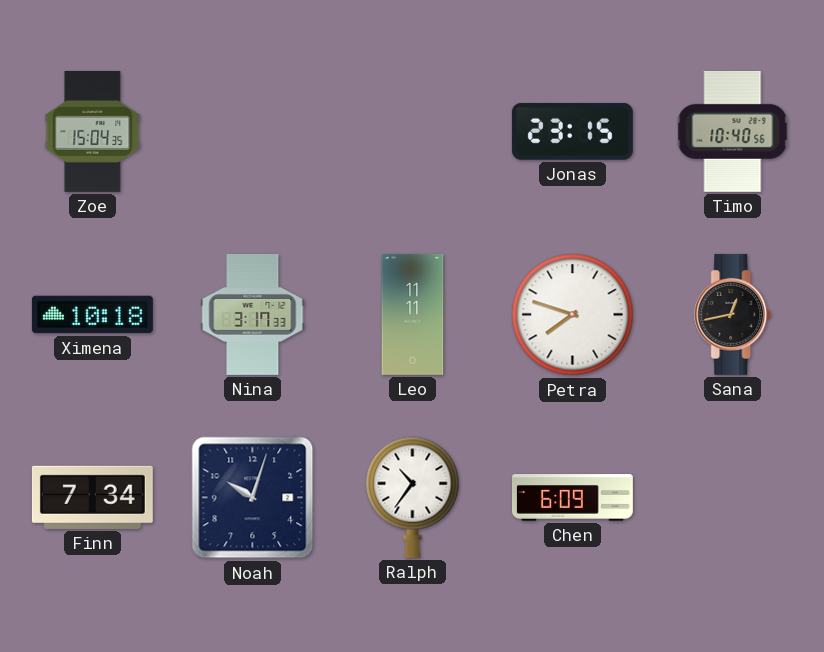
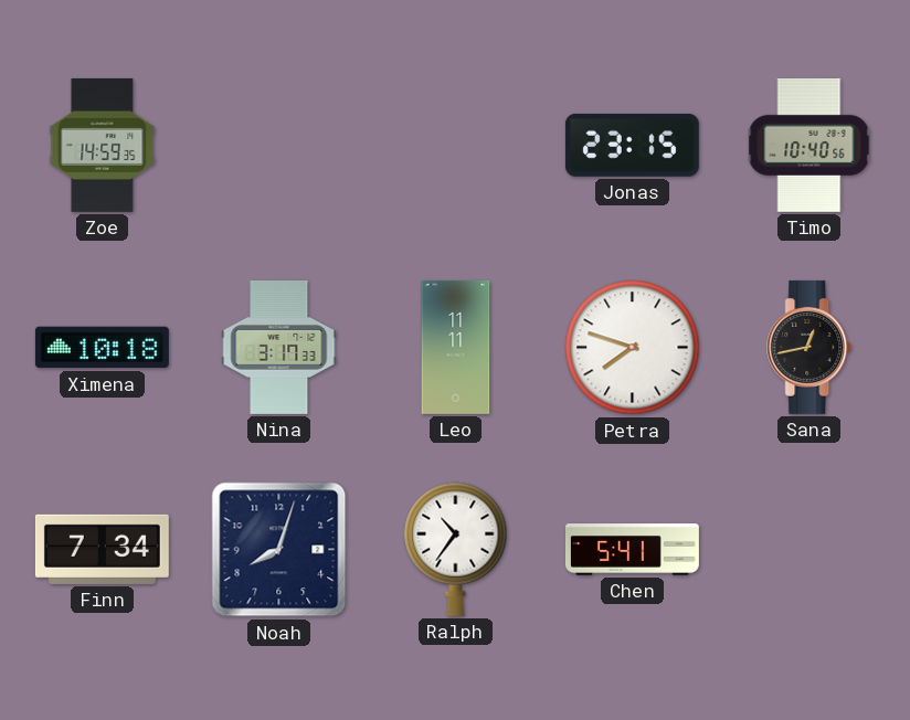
Zoe: 15:04 -> 14:59
Noah: 10:03 -> 8:03
Chen: 6:09 -> 5:41
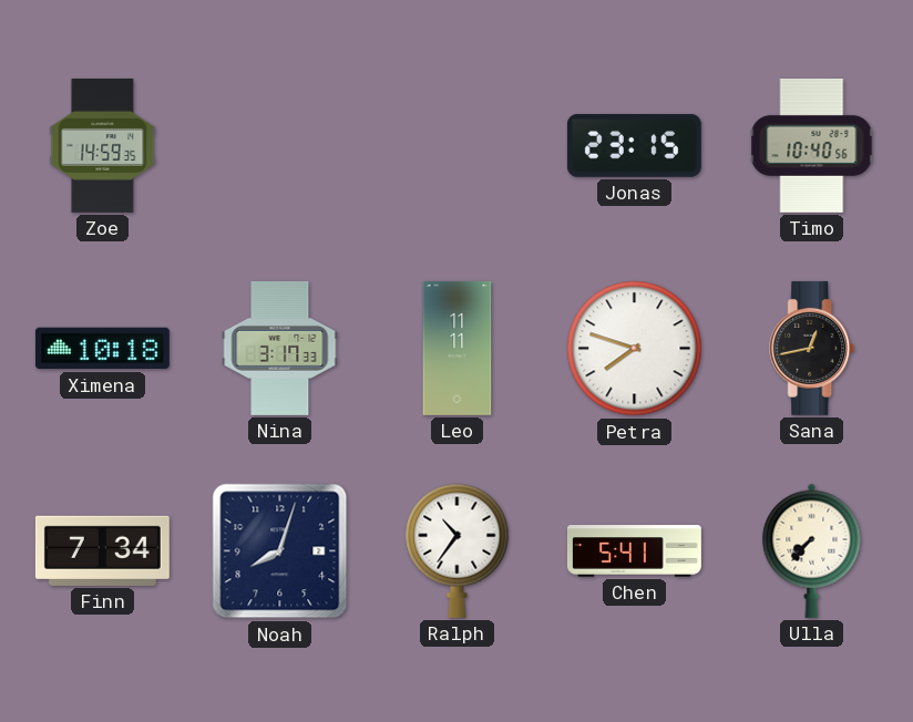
Ulla: none -> 7:37
